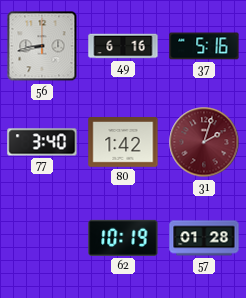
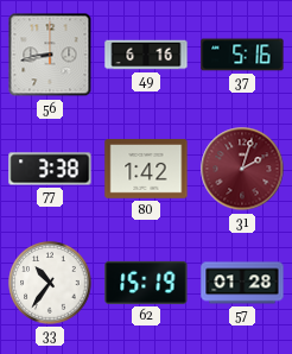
77: 3:40 -> 3:38
33: none -> 10:36
62: 10:19 -> 15:19
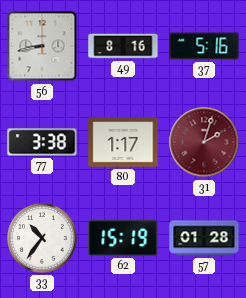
49: 6:16 -> 8:16
80: 1:42 -> 1:17
